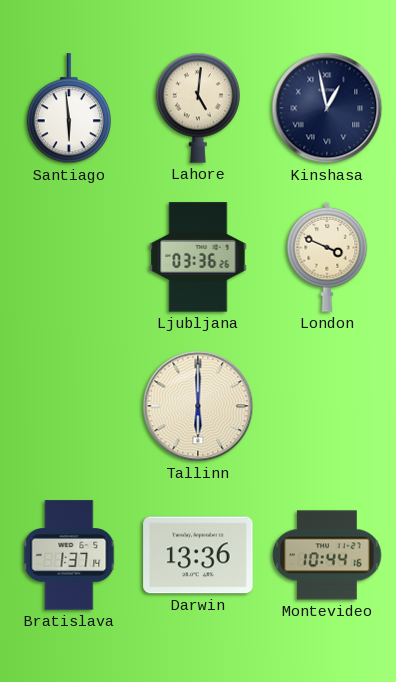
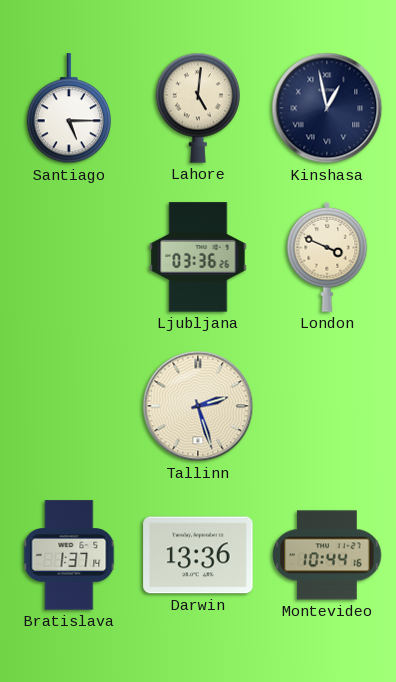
Santiago: 5:59 -> 5:15
Tallinn: 6:00 -> 2:27
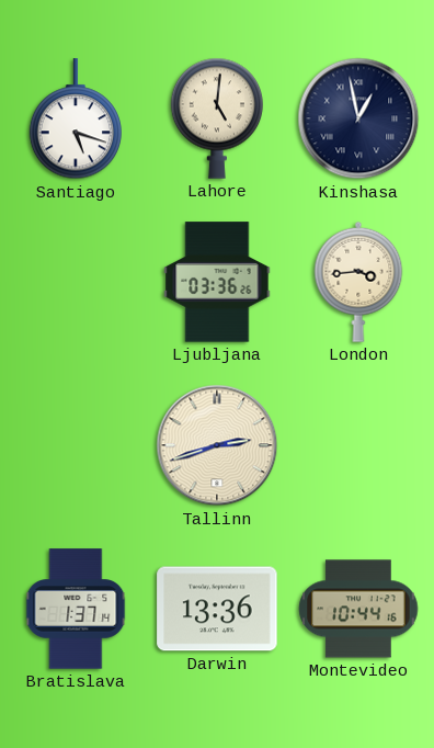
Santiago: 5:15 -> 5:18
London: 3:49 -> 3:44
Tallinn: 2:27 -> 2:42
